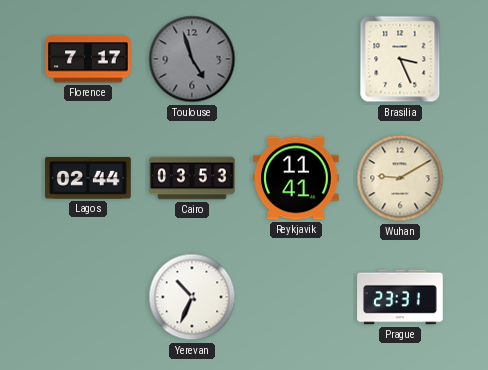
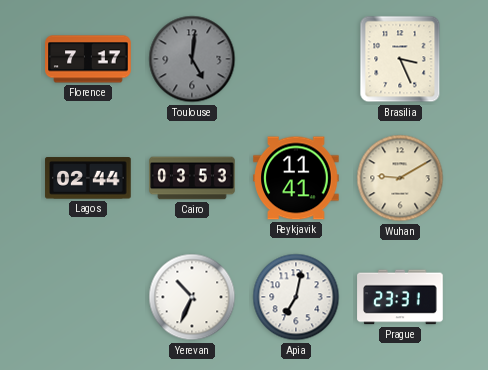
Toulouse: 4:57 -> 5:01
Apia: none -> 7:02
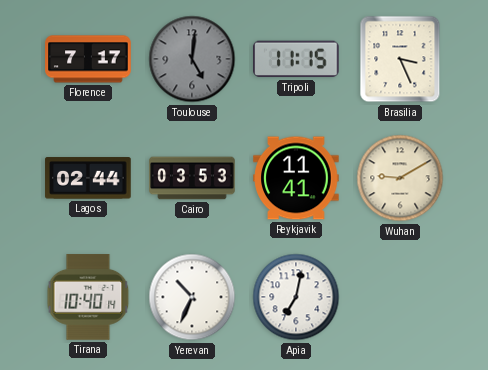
Tripoli: none -> 11:15
Tirana: none -> 10:40
Prague: 23:31 -> none
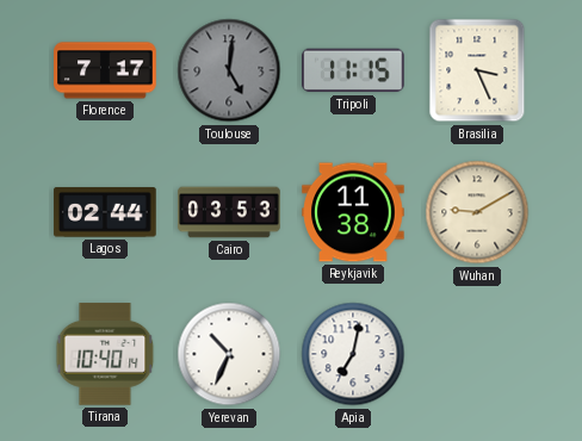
Reykjavik: 11:41 -> 11:38
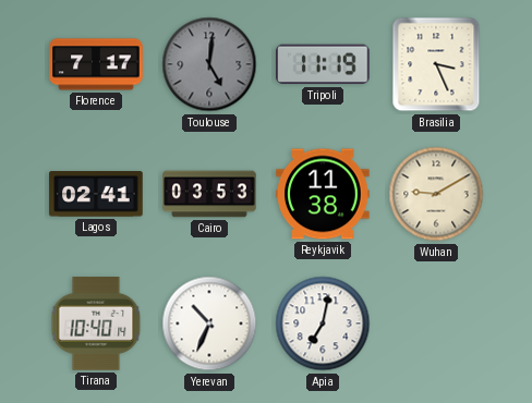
Tripoli: 11:15 -> 11:19
Lagos: 02:44 -> 02:41
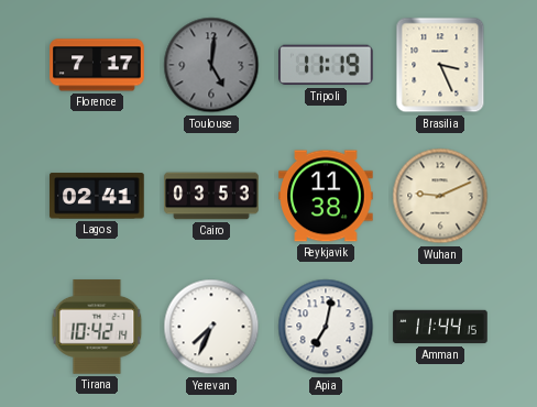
Wuhan: 9:10 -> 9:11
Tirana: 10:40 -> 10:42
Yerevan: 10:34 -> 7:34
Amman: none -> 11:44
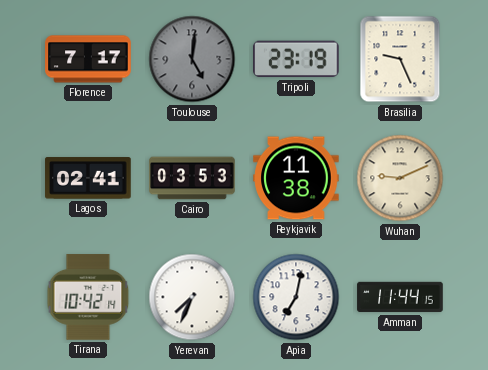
Tripoli: 11:19 -> 23:19
Brasilia: 3:26 -> 9:26
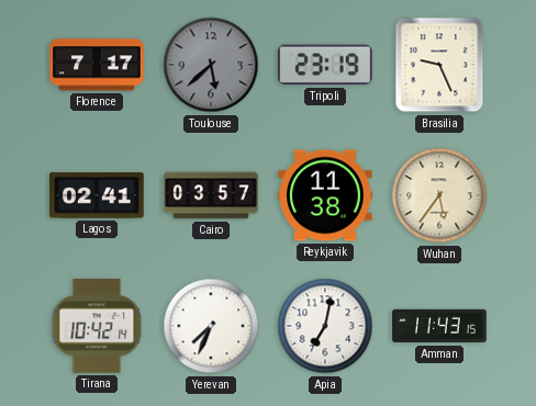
Toulouse: 5:01 -> 5:38
Cairo: 03:53 -> 03:57
Wuhan: 9:11 -> 5:36
Amman: 11:44 -> 11:43
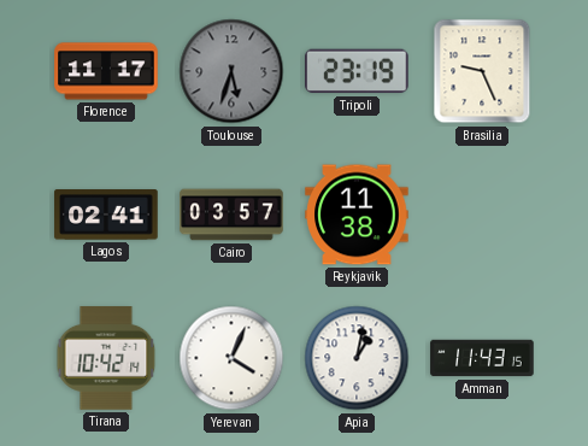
Florence: 7:17 -> 11:17
Toulouse: 5:38 -> 5:33
Wuhan: 5:36 -> none
Yerevan: 7:34 -> 4:04
Apia: 7:02 -> 1:02
